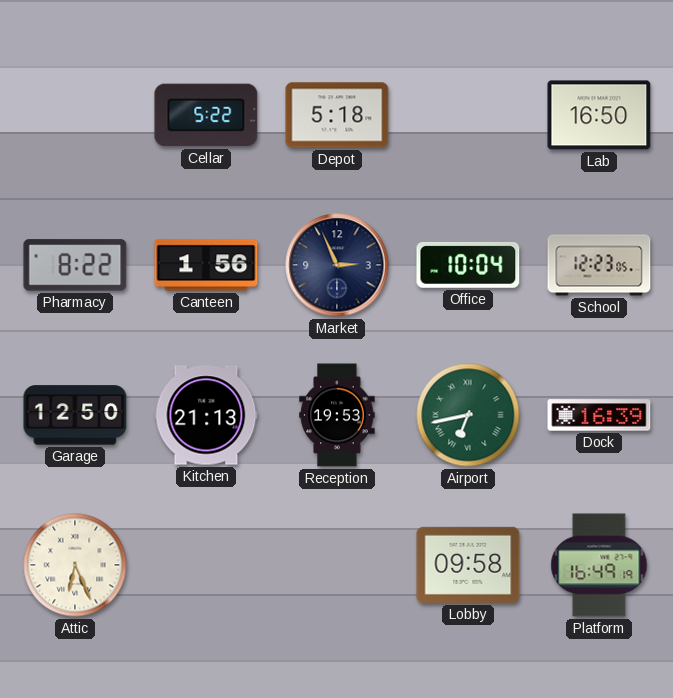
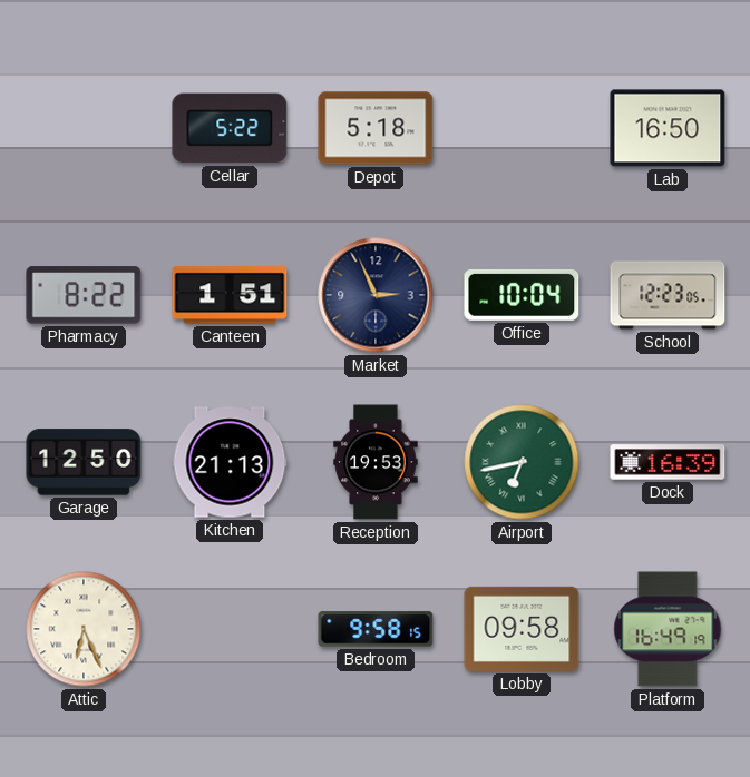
Canteen: 1:56 -> 1:51
Bedroom: none -> 9:58
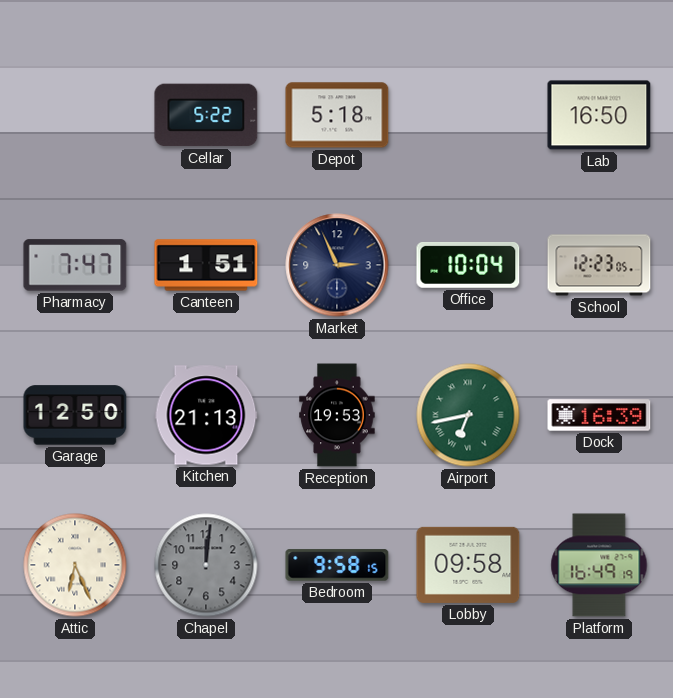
Pharmacy: 8:22 -> 7:47
Chapel: none -> 12:01
